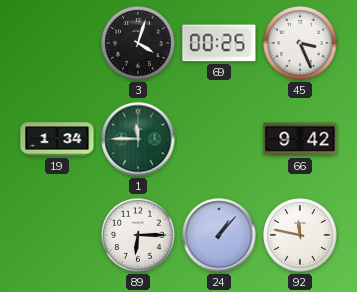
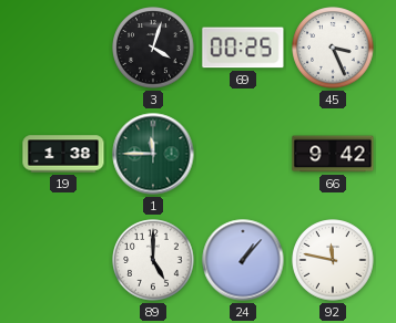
19: 1:34 -> 1:38
89: 6:15 -> 5:00
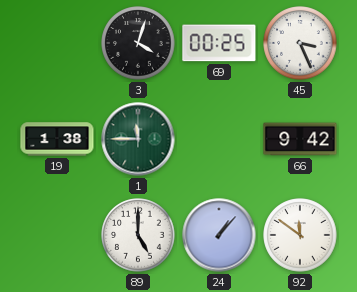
92: 11:47 -> 11:51
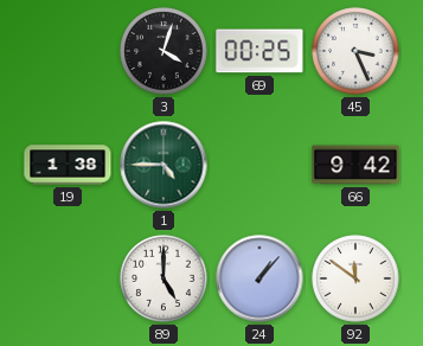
1: 11:45 -> 4:45
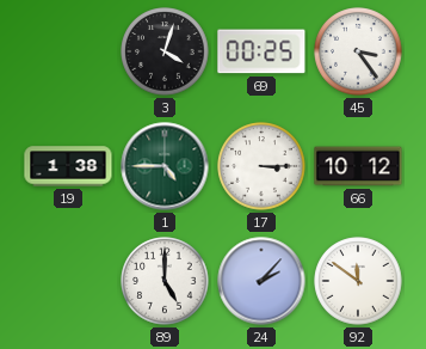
45: 3:26 -> 3:24
17: none -> 3:15
66: 9:42 -> 10:12
24: 1:07 -> 2:07
